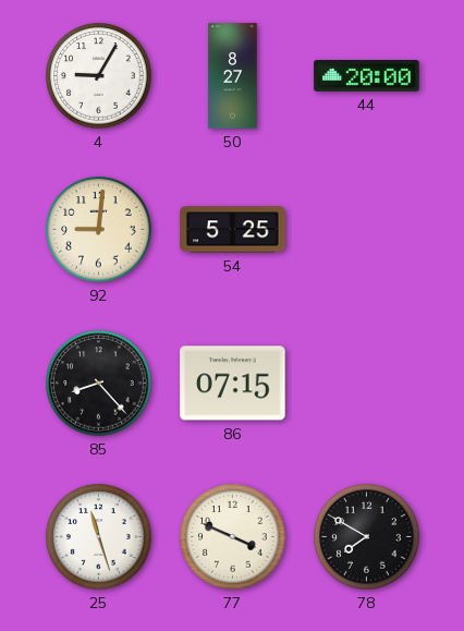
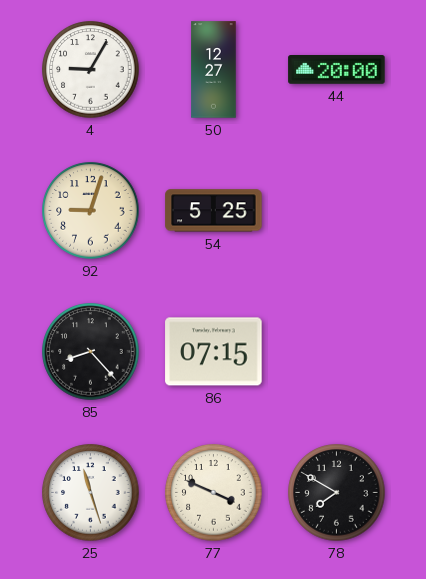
50: 8:27 -> 12:27
92: 9:01 -> 9:03
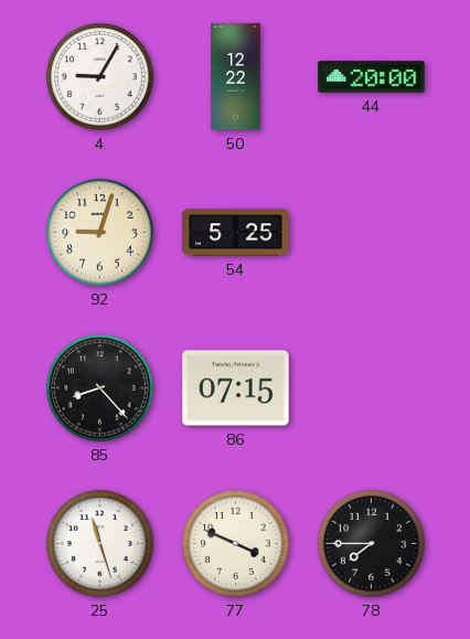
50: 12:27 -> 12:22
78: 7:50 -> 7:45
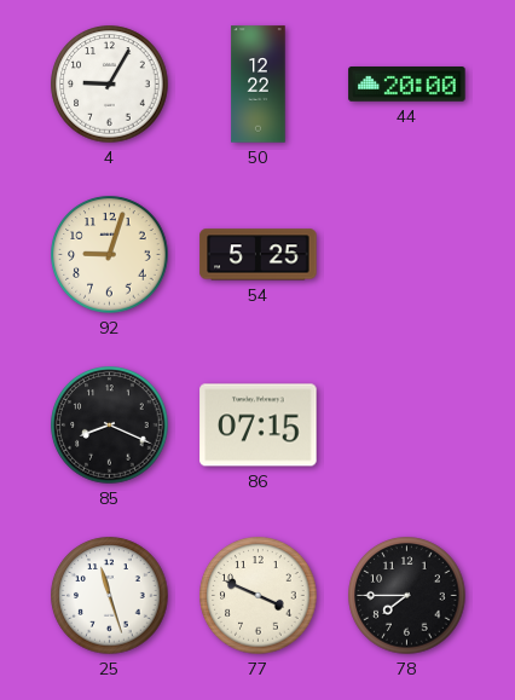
85: 8:23 -> 8:19
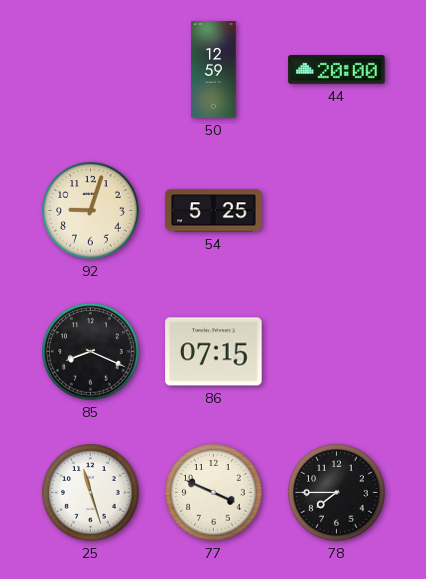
4: 9:05 -> none
50: 12:22 -> 12:59
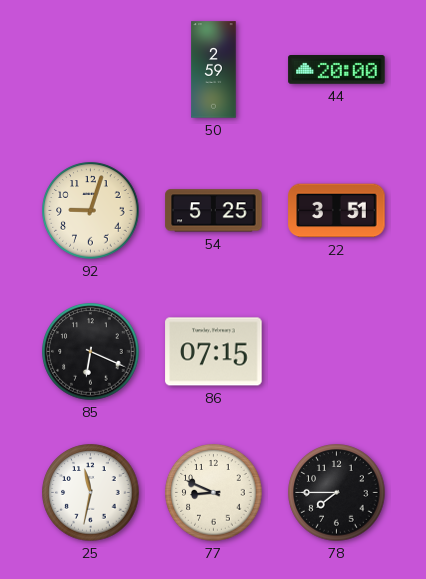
50: 12:59 -> 2:59
22: none -> 3:51
85: 8:19 -> 6:19
25: 11:27 -> 11:32
77: 3:49 -> 8:49
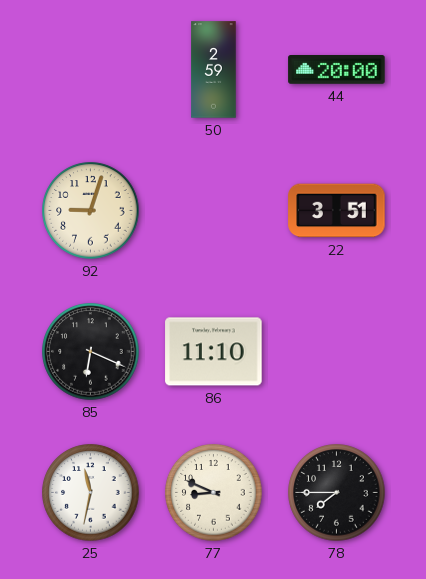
54: 5:25 -> none
86: 07:15 -> 11:10
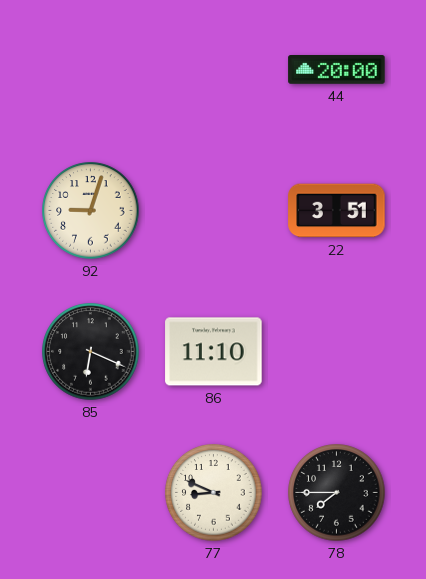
50: 2:59 -> none
25: 11:32 -> none
